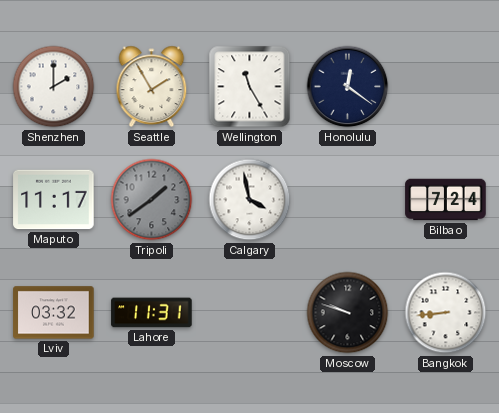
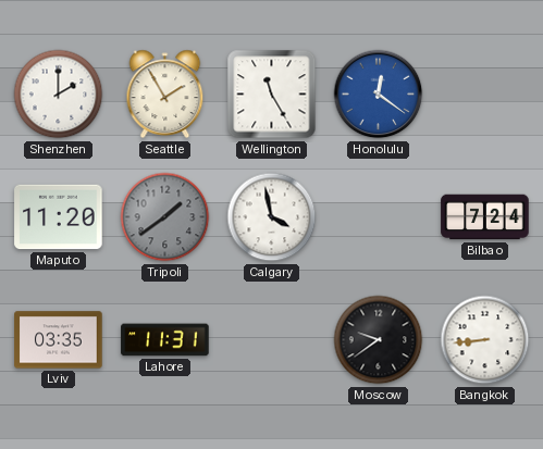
Honolulu dial: navy -> blue
Maputo: 11:17 -> 11:20
Lviv: 03:32 -> 03:35
Moscow: 9:48 -> 9:39
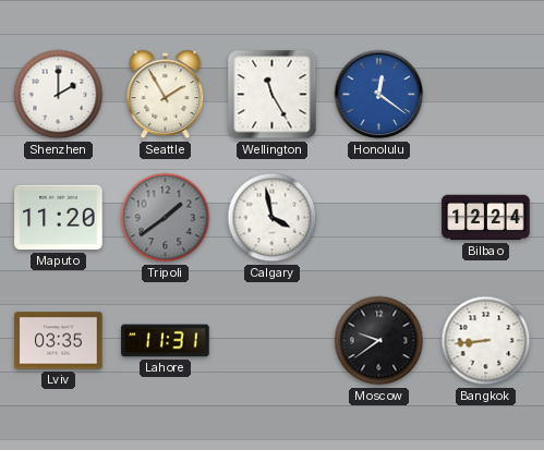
Bilbao: 7:24 -> 12:24
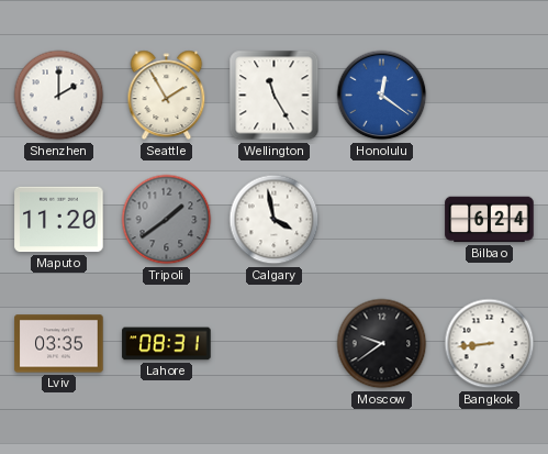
Bilbao: 12:24 -> 6:24
Lahore: 11:31 -> 08:31
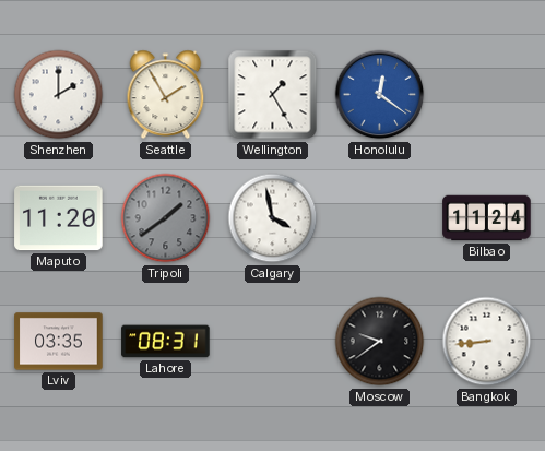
Wellington: 11:25 -> 1:25
Bilbao: 6:24 -> 11:24
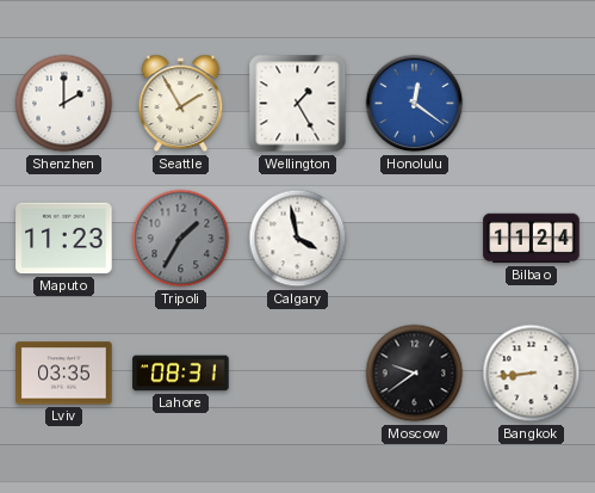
Maputo: 11:20 -> 11:23
Tripoli: 1:39 -> 1:35
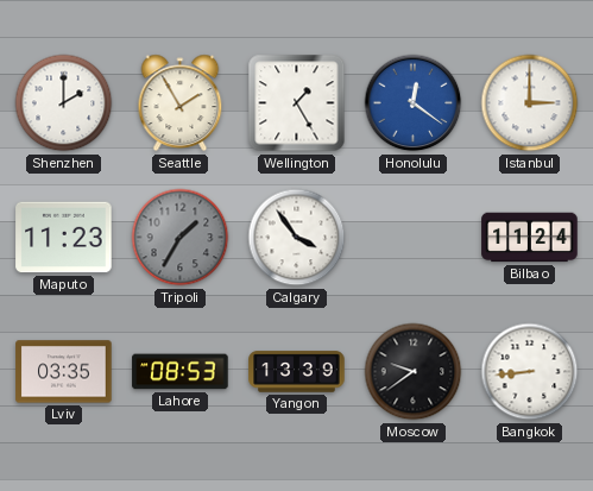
Istanbul: none -> 3:00
Calgary: 3:58 -> 3:54
Lahore: 08:31 -> 08:53
Yangon: none -> 13:39
